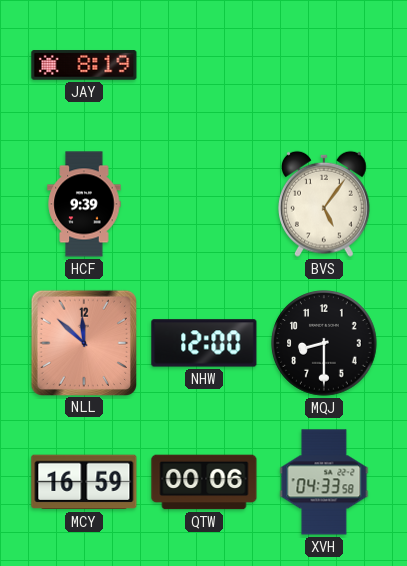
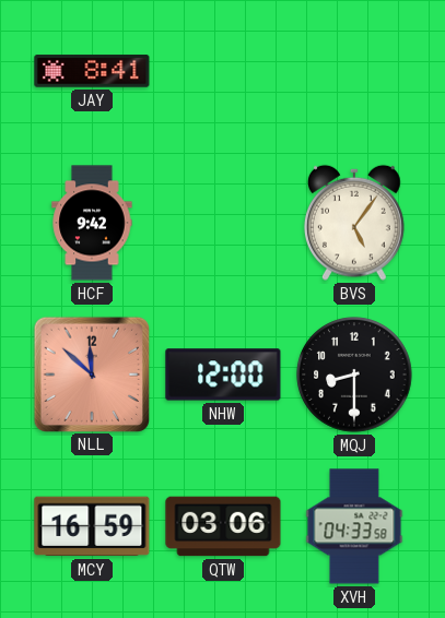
JAY: 8:19 -> 8:41
HCF: 9:39 -> 9:42
QTW: 00:06 -> 03:06
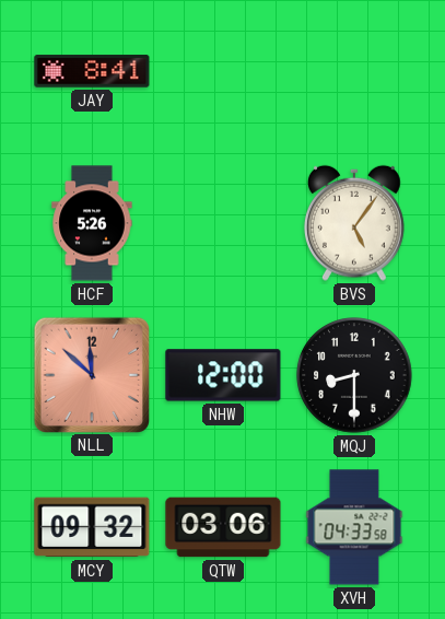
HCF: 9:42 -> 5:26
MCY: 16:59 -> 09:32
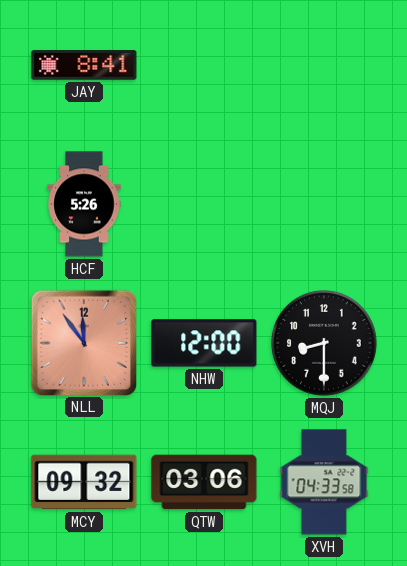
BVS: 5:06 -> none
NLL: 11:52 -> 11:54
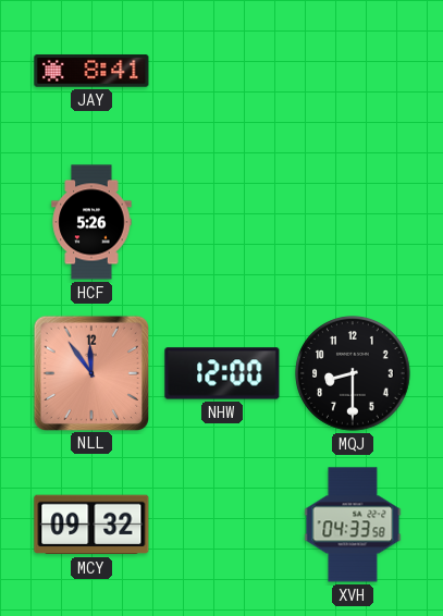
QTW: 03:06 -> none
